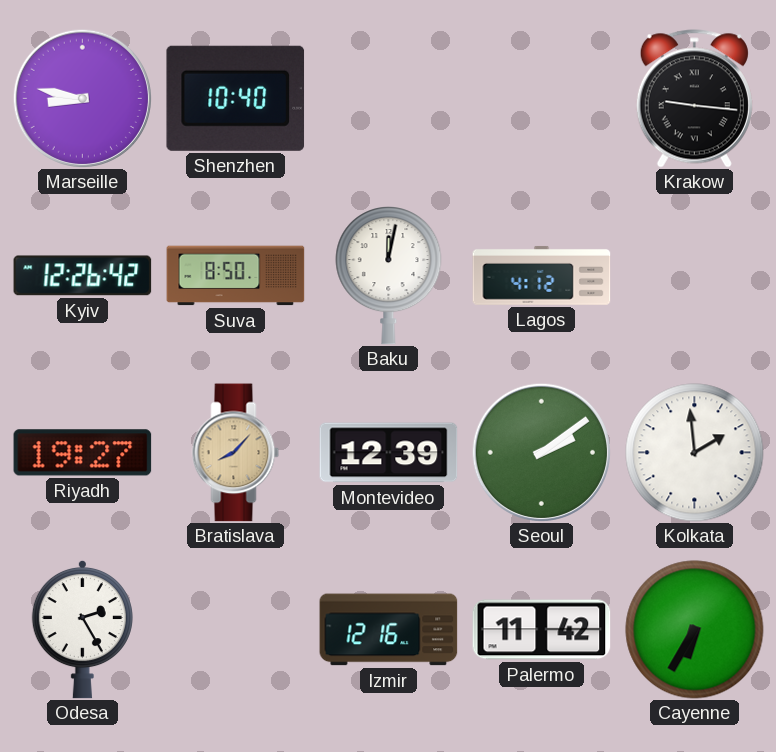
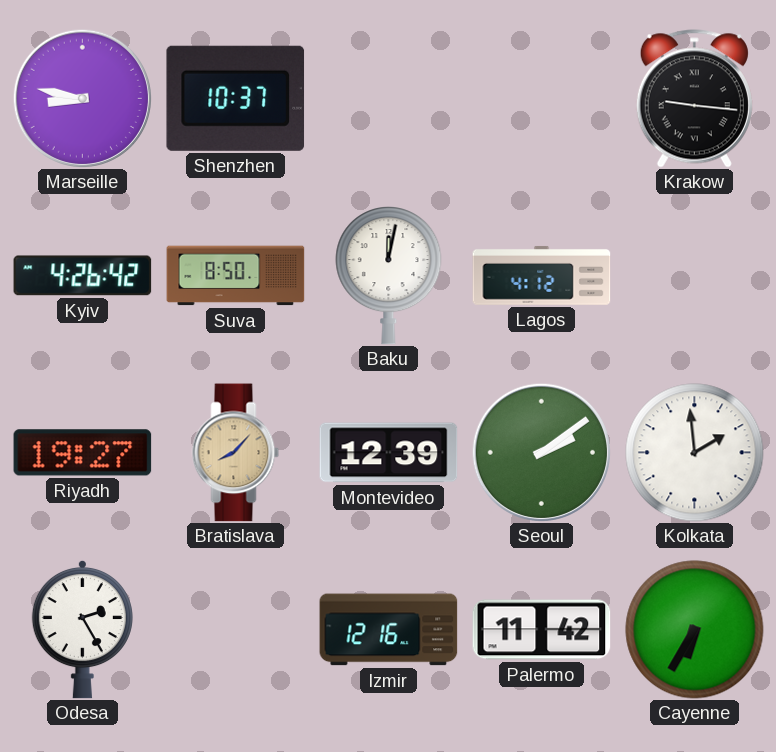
Shenzhen: 10:40 -> 10:37
Kyiv: 12:26 -> 4:26
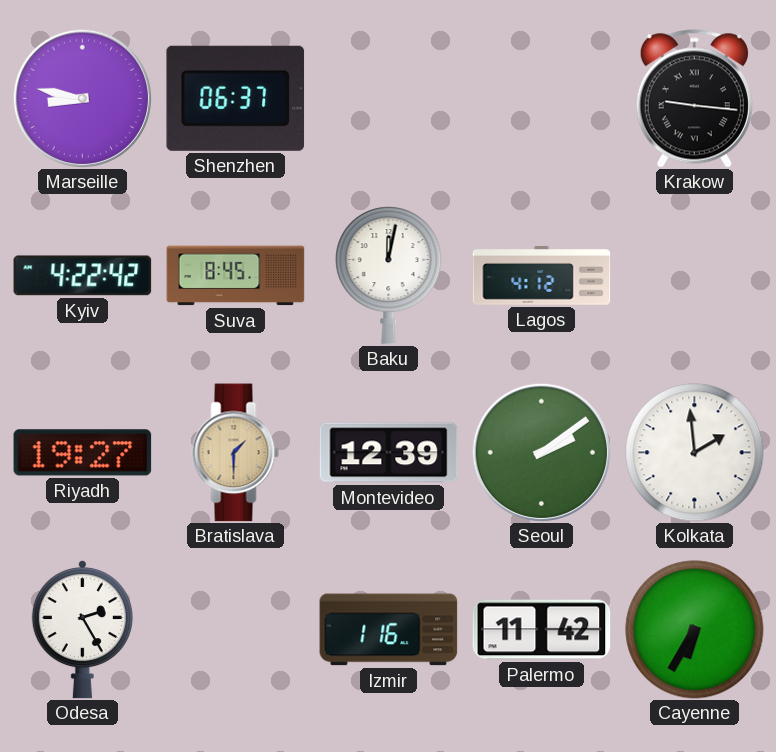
Shenzhen: 10:37 -> 06:37
Kyiv: 4:26 -> 4:22
Suva: 8:50 -> 8:45
Bratislava: 8:07 -> 1:30
Izmir: 12:16 -> 1:16
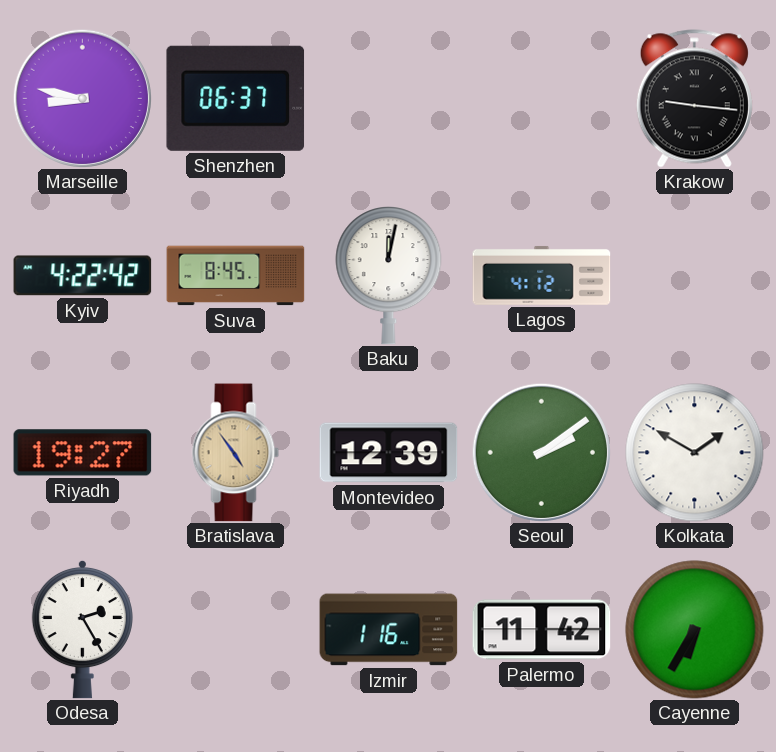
Bratislava: 1:30 -> 4:54
Kolkata: 1:59 -> 1:50
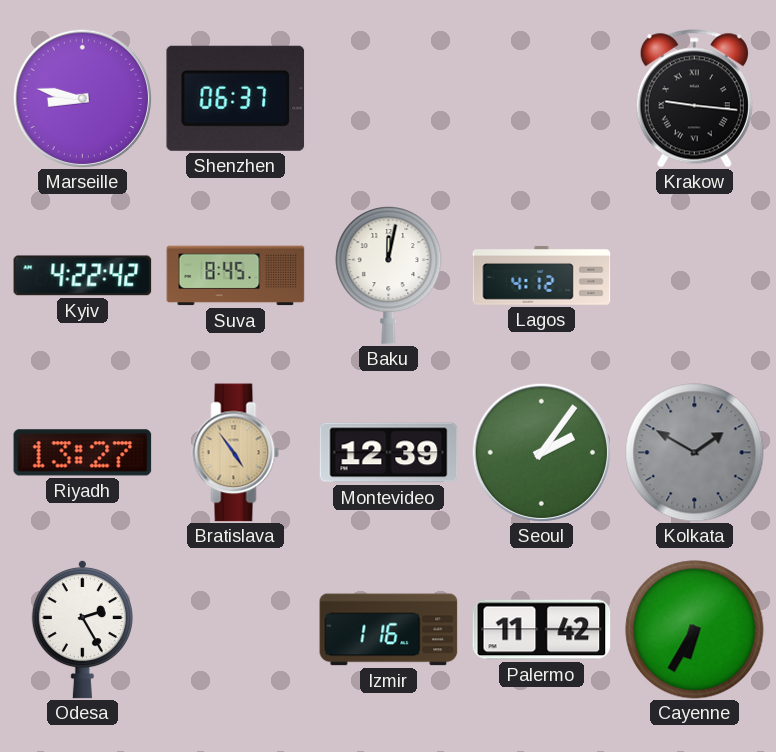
Riyadh: 19:27 -> 13:27
Seoul: 2:09 -> 2:06
Kolkata dial: white -> grey
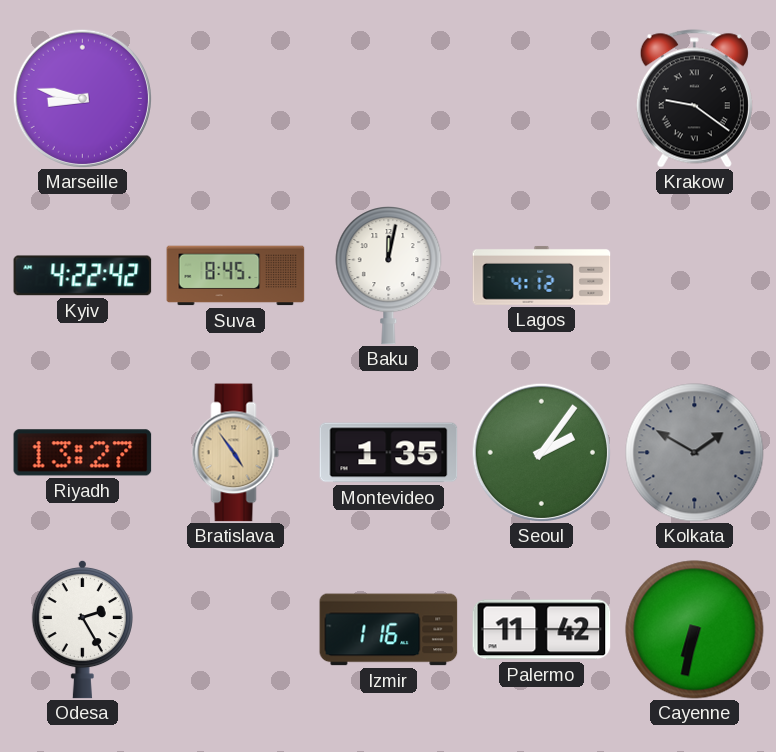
Shenzhen: 06:37 -> none
Krakow: 9:16 -> 9:21
Montevideo: 12:39 -> 1:35
Cayenne: 6:35 -> 6:32
